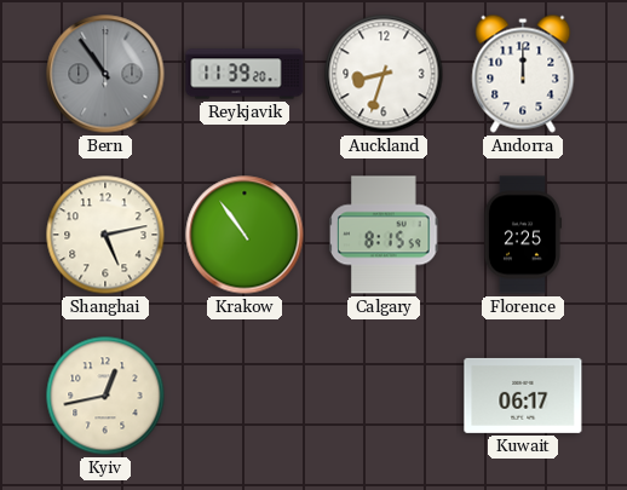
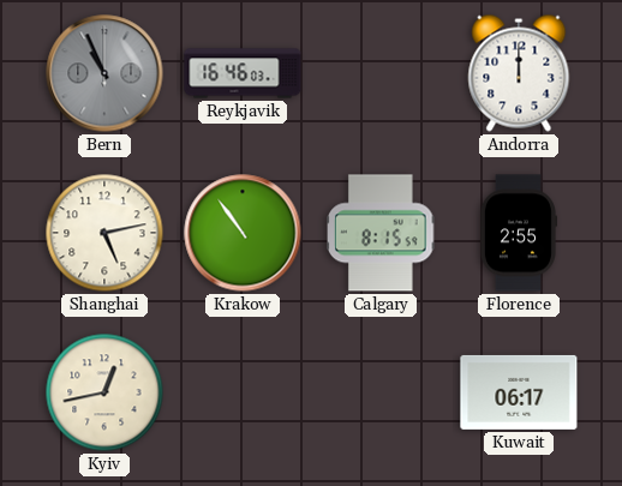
Bern: 10:54 -> 10:56
Reykjavik: 11:39 -> 16:46
Auckland: 8:33 -> none
Florence: 2:25 -> 2:55
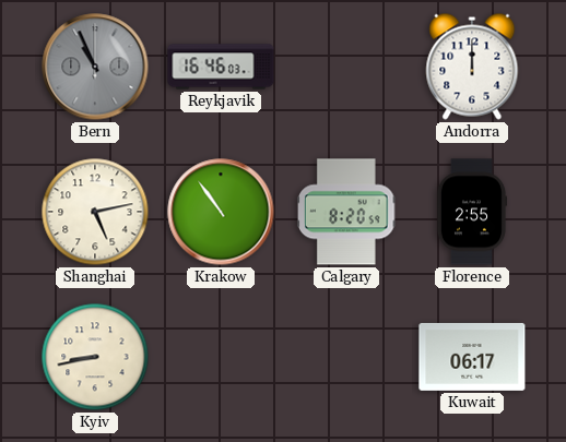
Calgary: 8:15 -> 8:20
Kyiv: 12:43 -> 8:43
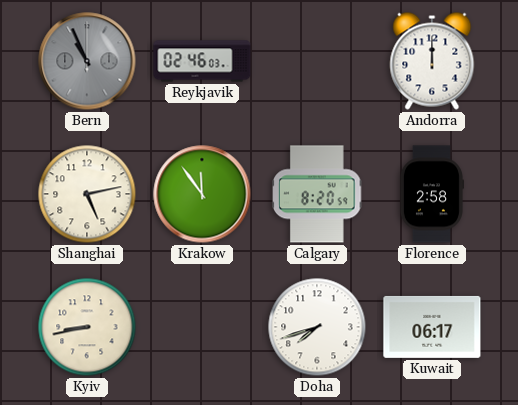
Reykjavik: 16:46 -> 02:46
Krakow: 10:54 -> 11:54
Florence: 2:55 -> 2:58
Doha: none -> 7:42
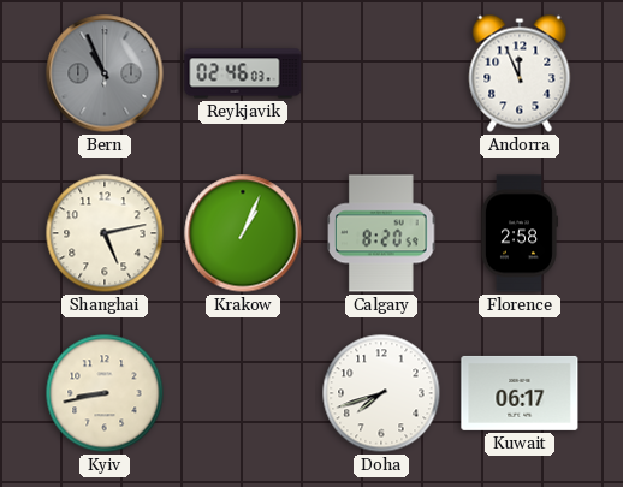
Andorra: 12:00 -> 11:56
Krakow: 11:54 -> 1:04
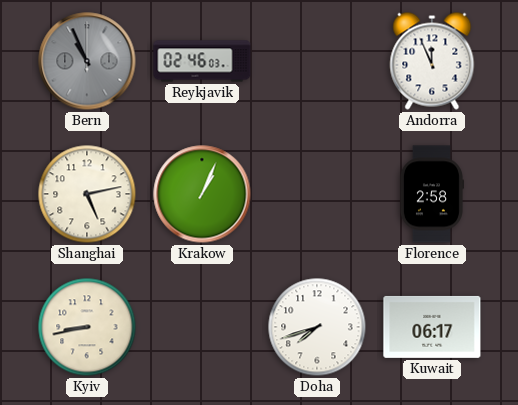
Calgary: 8:20 -> none
